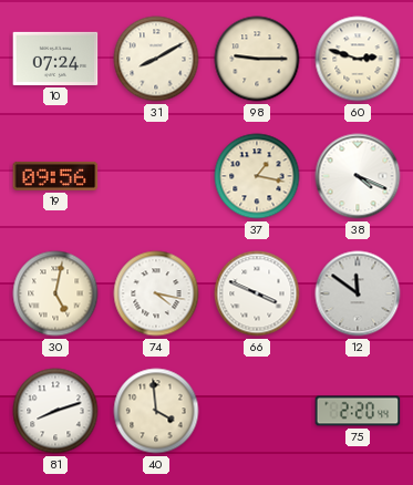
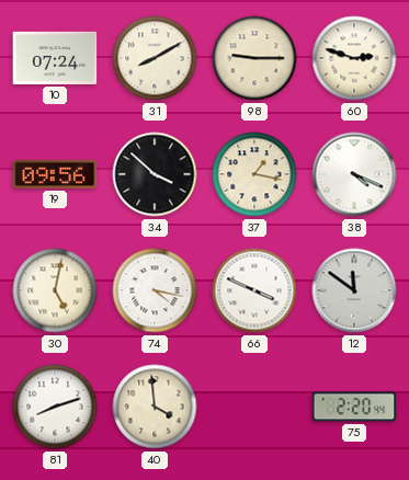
34: none -> 3:52
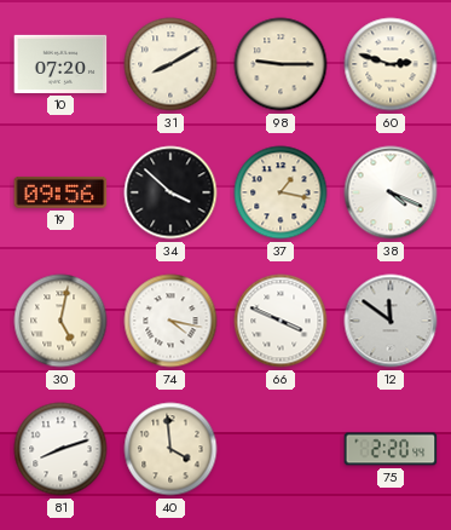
10: 07:24 -> 07:20
